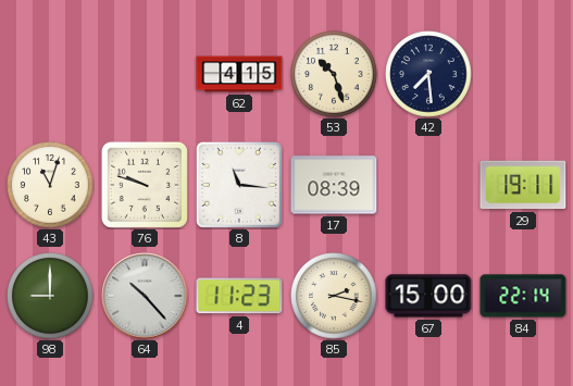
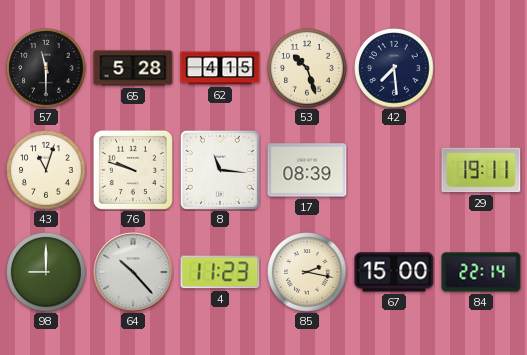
57: none -> 11:30
65: none -> 5:28
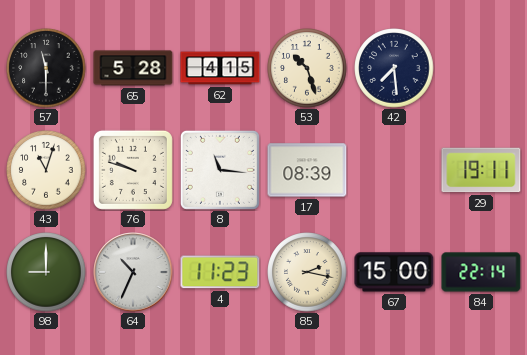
64: 10:23 -> 10:34
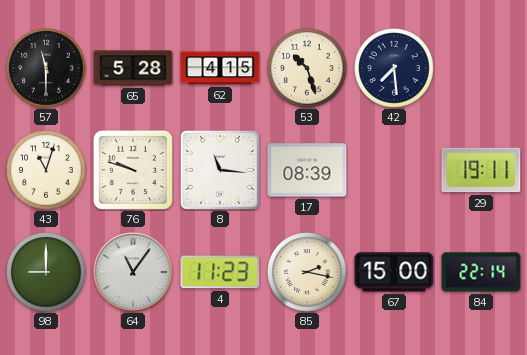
64: 10:34 -> 11:06
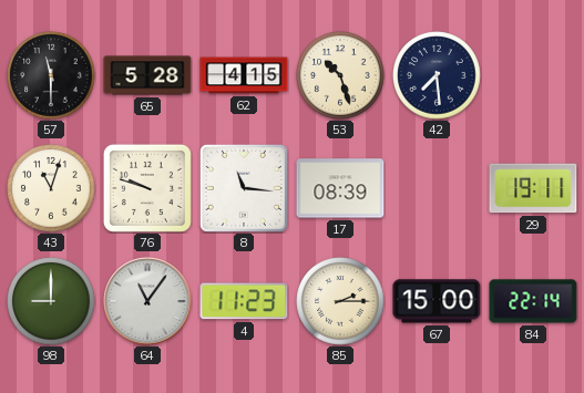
85: 2:17 -> 2:15
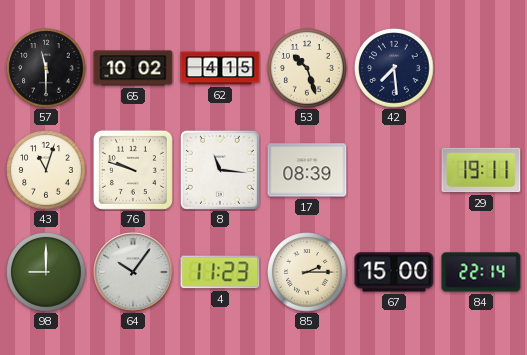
65: 5:28 -> 10:02
64: 11:06 -> 10:06
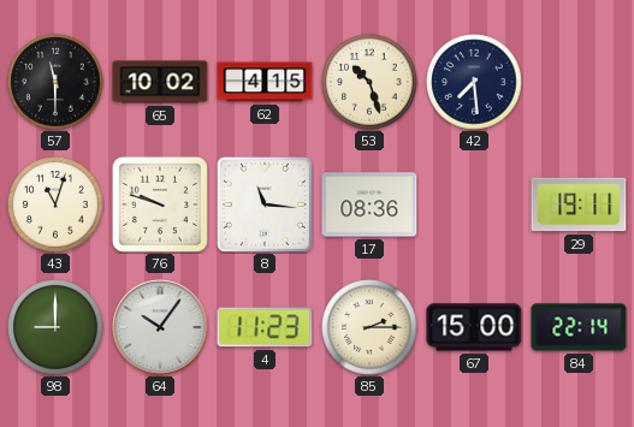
17: 08:39 -> 08:36
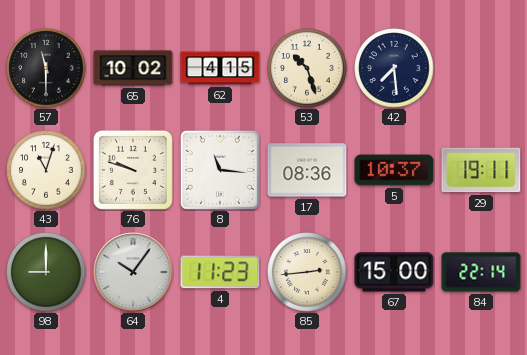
5: none -> 10:37
85: 2:15 -> 2:44
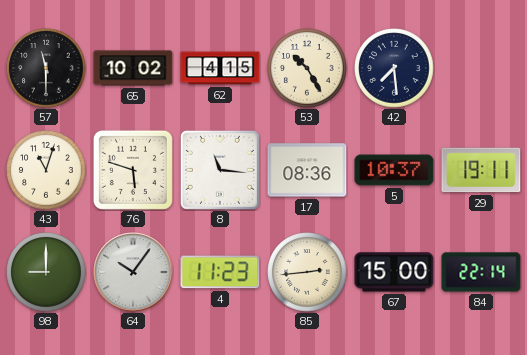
53: 10:27 -> 10:25
76: 9:48 -> 5:48
